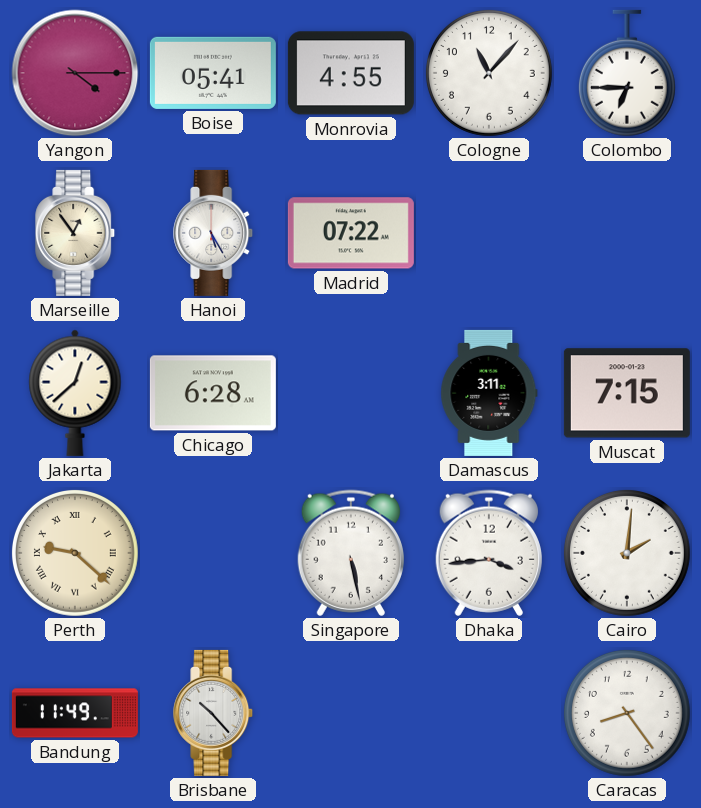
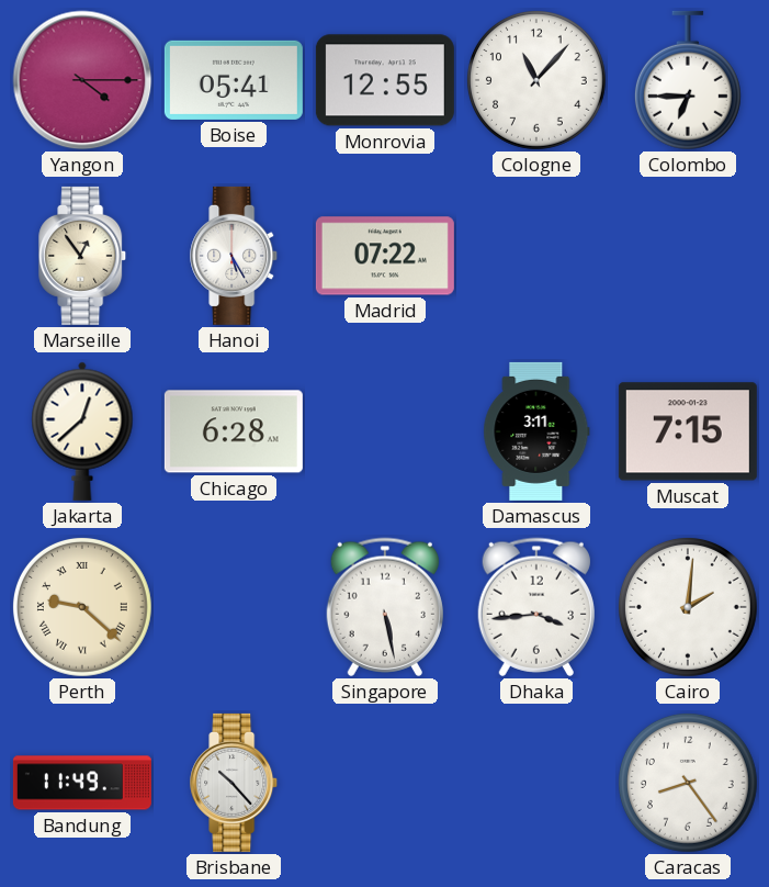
Monrovia: 4:55 -> 12:55
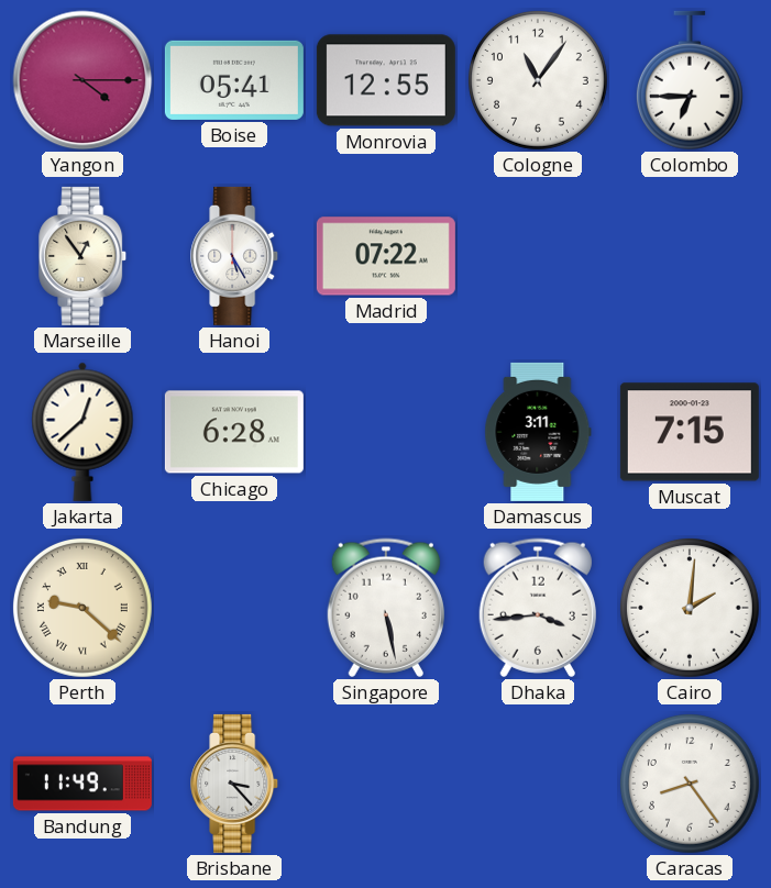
Cologne: 11:07 -> 11:06
Brisbane: 10:23 -> 3:23
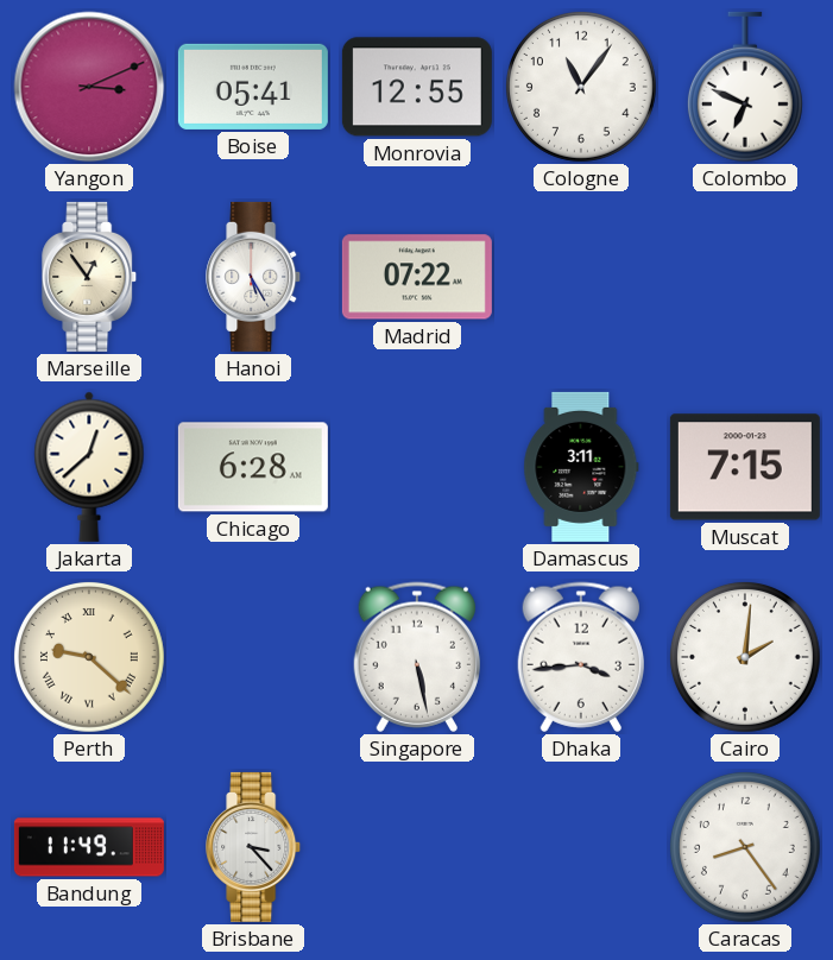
Yangon: 4:15 -> 3:11
Colombo: 6:45 -> 6:49
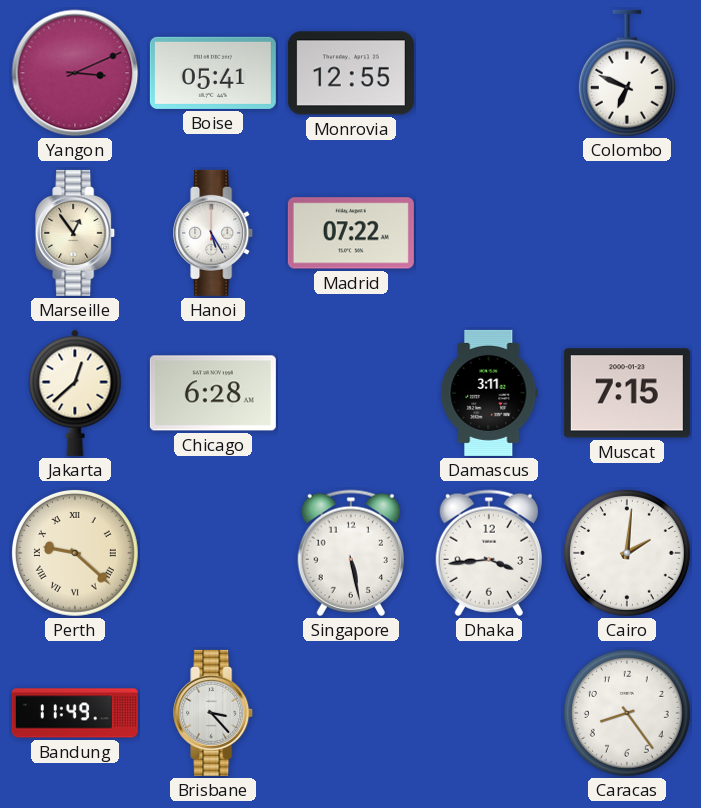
Cologne: 11:06 -> none
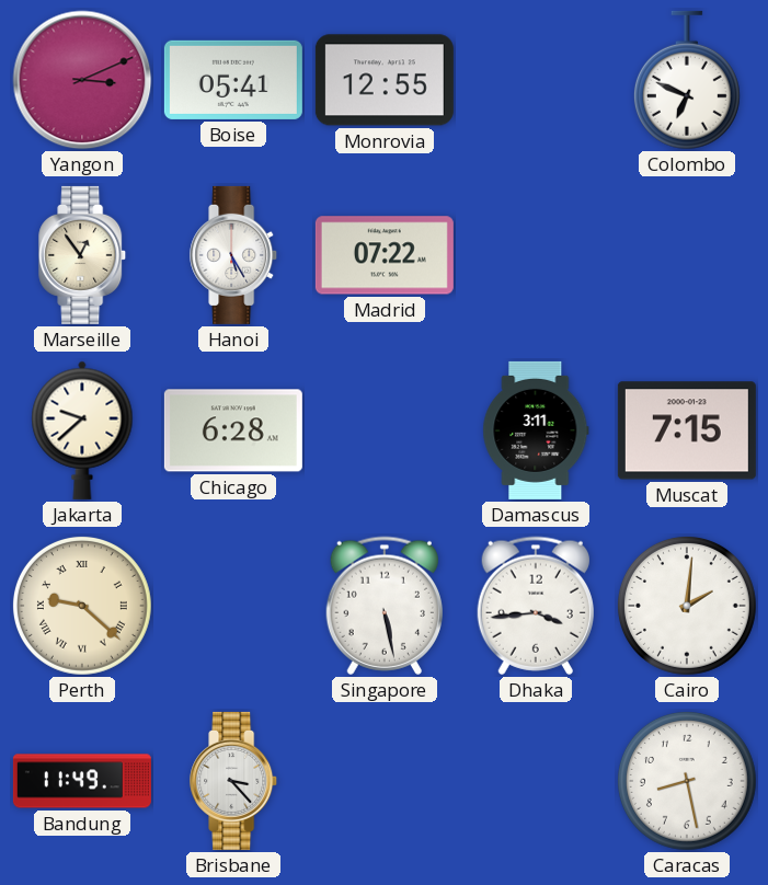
Jakarta: 12:38 -> 9:38
Caracas: 8:24 -> 8:28
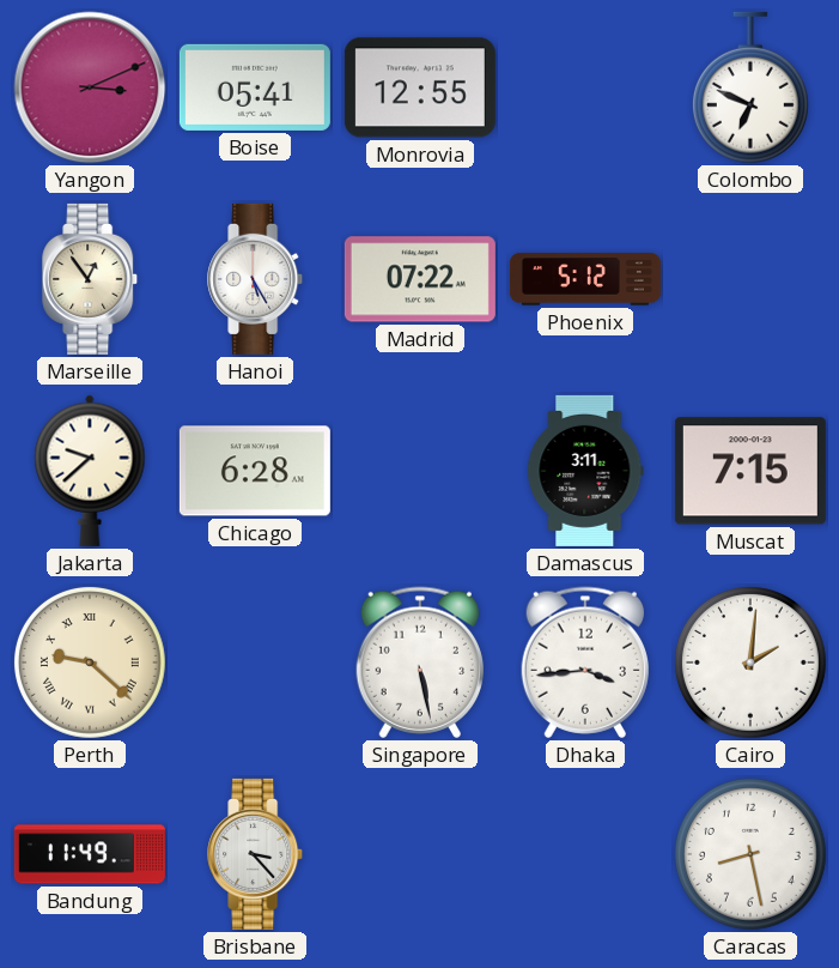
Phoenix: none -> 5:12
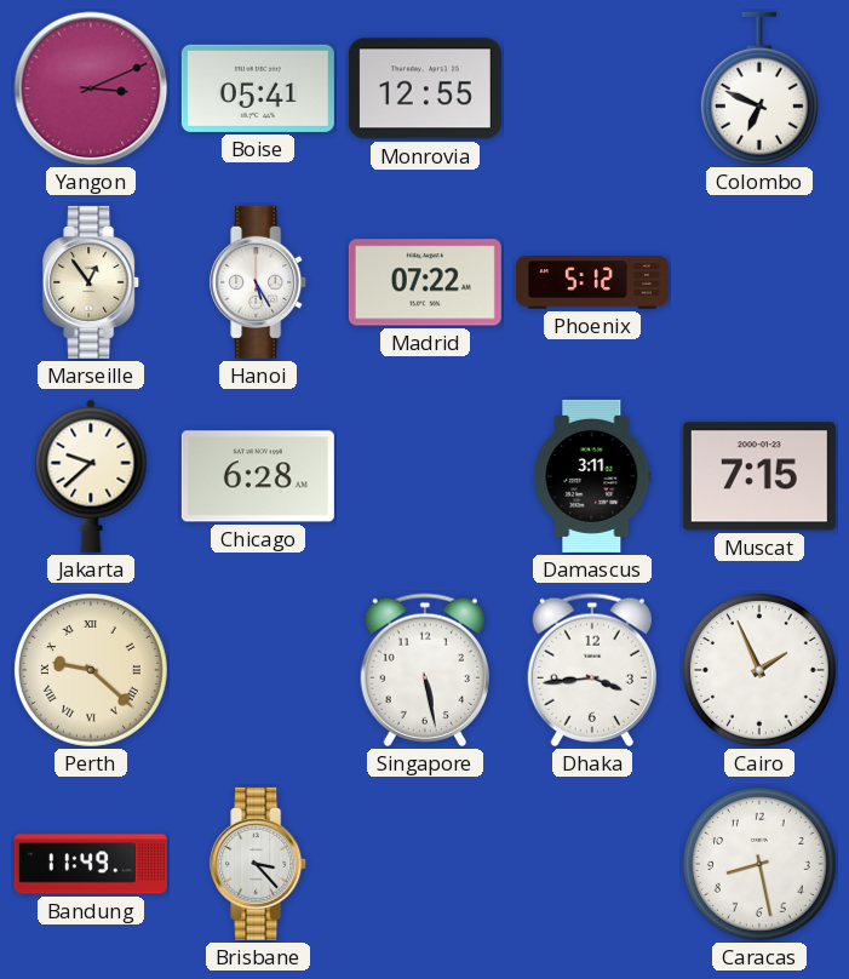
Cairo: 2:01 -> 1:56
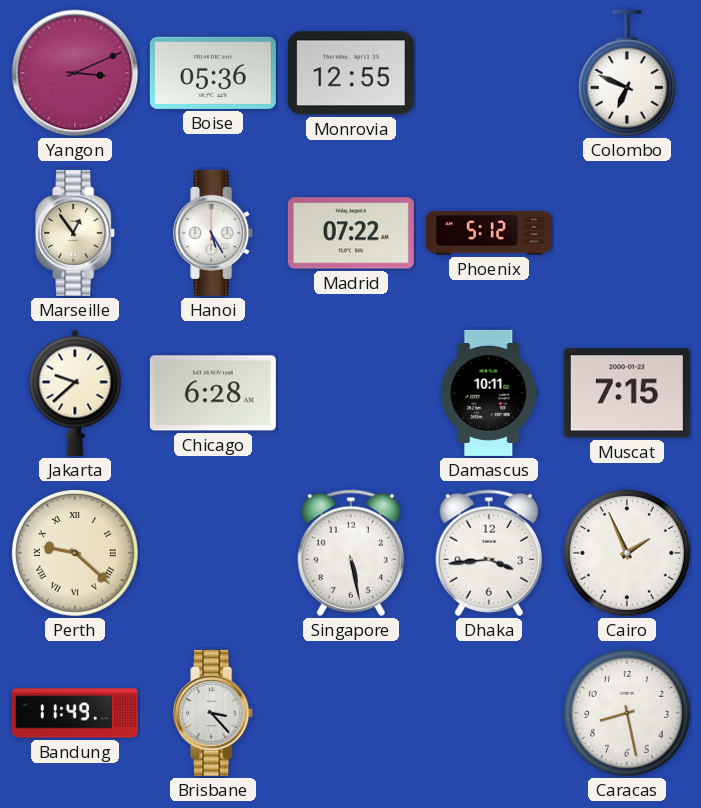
Boise: 05:41 -> 05:36
Damascus: 3:11 -> 10:11
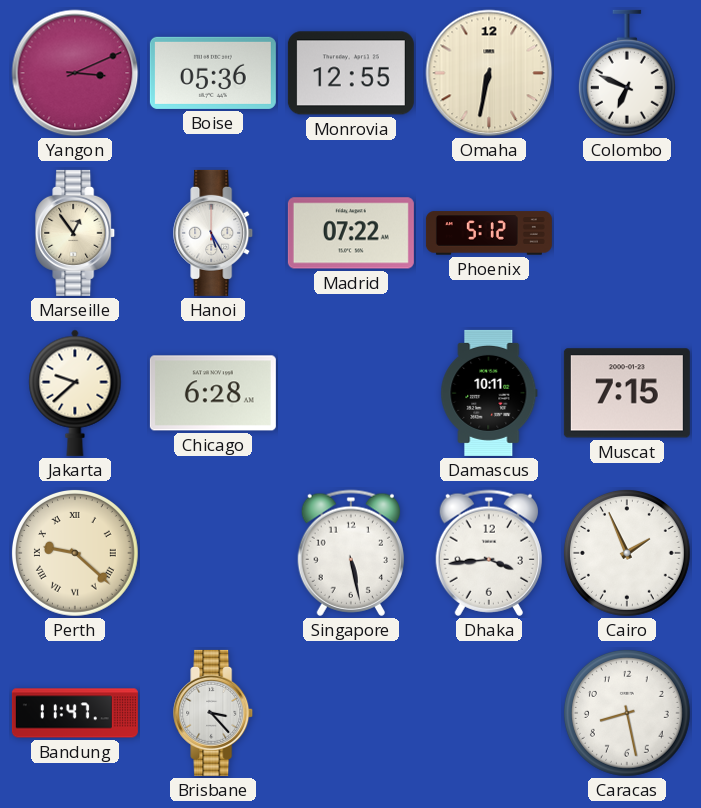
Omaha: none -> 6:32
Bandung: 11:49 -> 11:47
